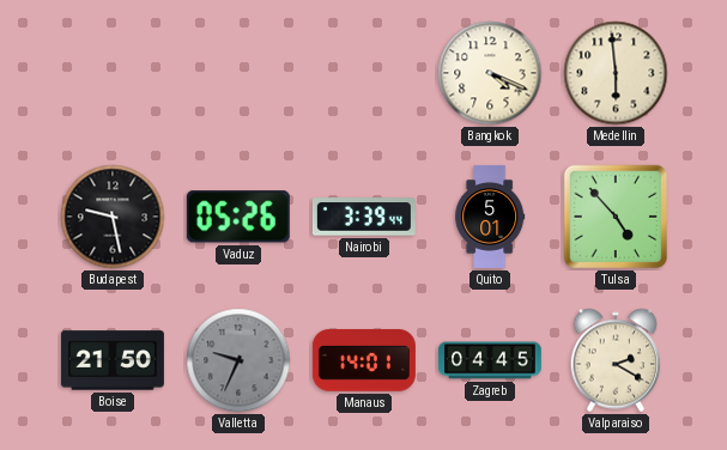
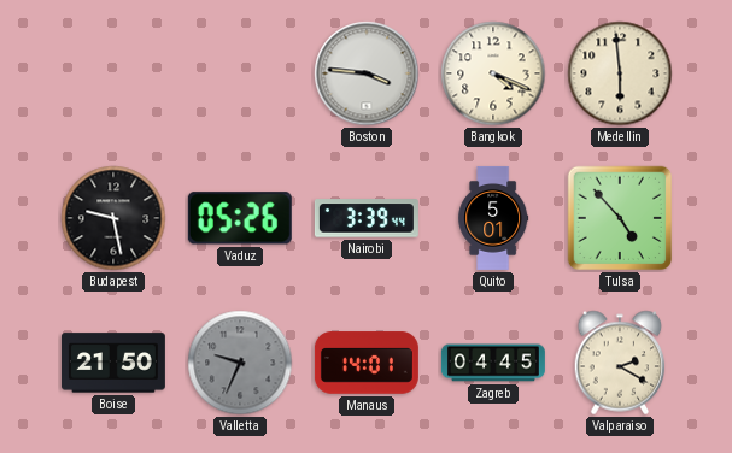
Boston: none -> 3:46
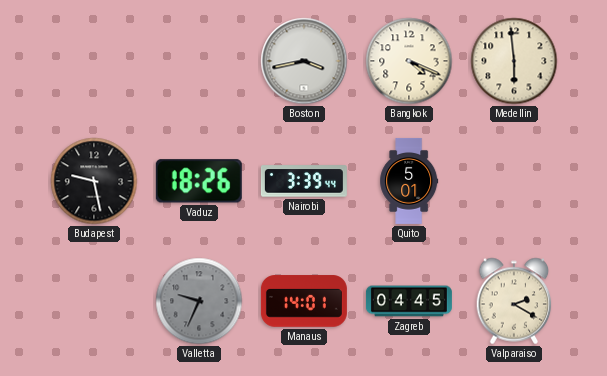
Boston: 3:46 -> 3:43
Vaduz: 05:26 -> 18:26
Tulsa: 4:53 -> none
Boise: 21:50 -> none
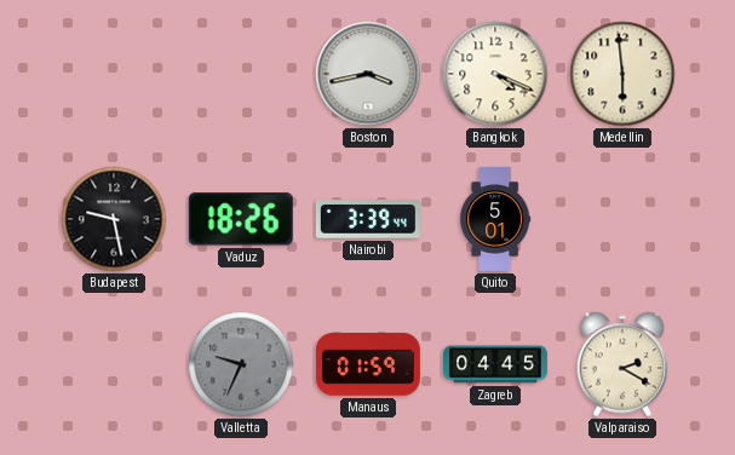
Manaus: 14:01 -> 01:59
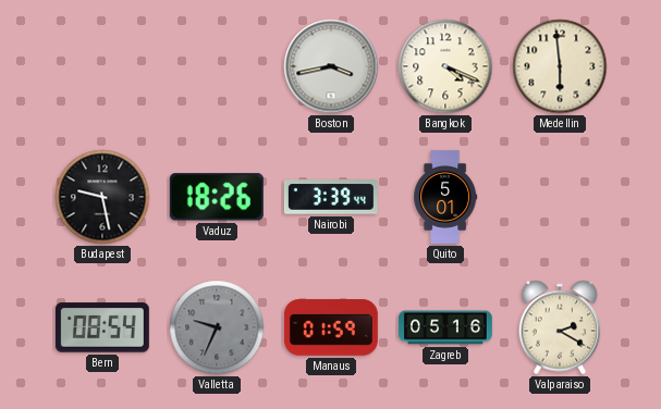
Bern: none -> 08:54
Zagreb: 04:45 -> 05:16
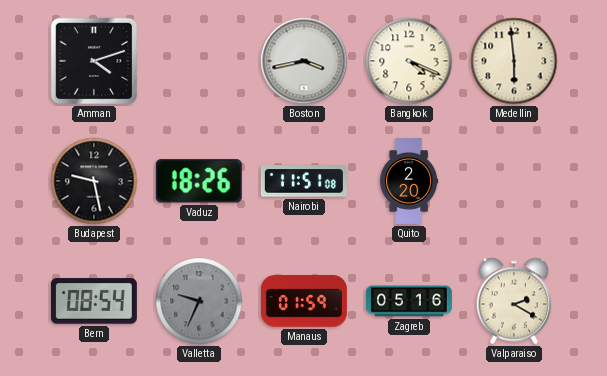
Amman: none -> 4:12
Nairobi: 3:39 -> 11:51
Quito: 5:01 -> 2:20
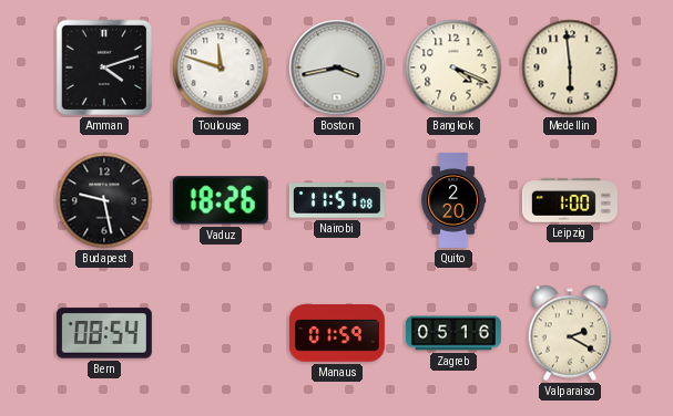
Toulouse: none -> 11:48
Leipzig: none -> 1:00
Valletta: 9:34 -> none
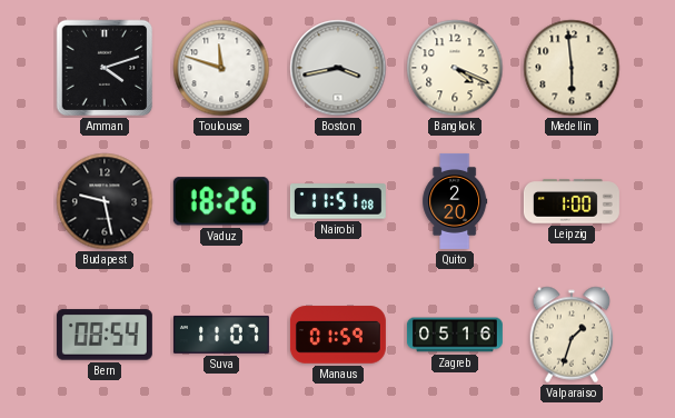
Suva: none -> 11:07
Valparaiso: 2:20 -> 1:33
